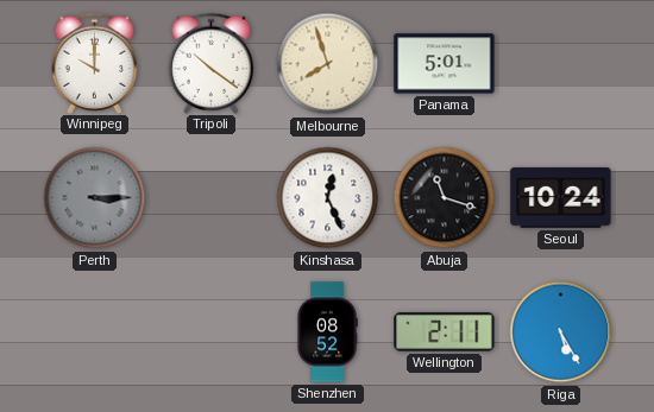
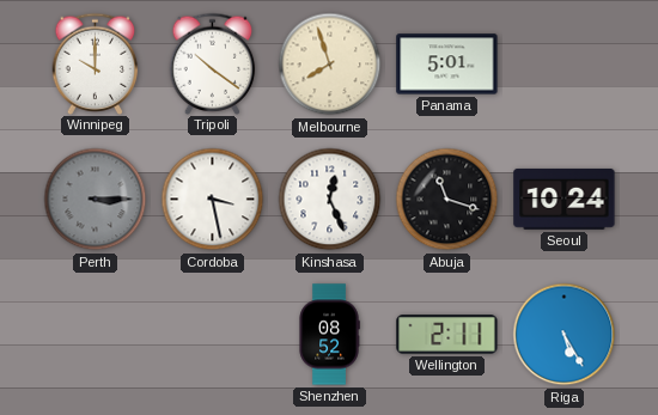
Cordoba: none -> 3:28
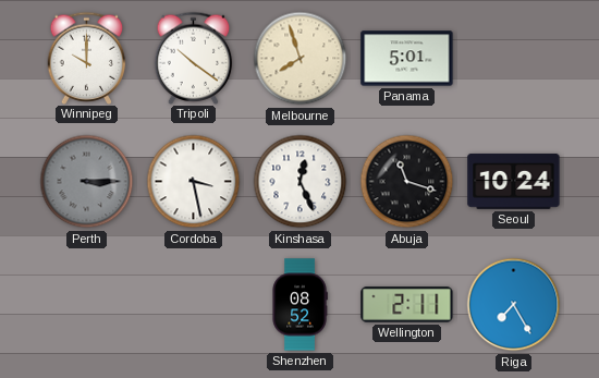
Riga: 5:25 -> 7:25
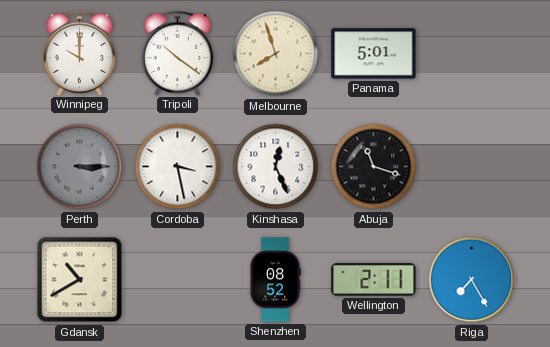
Seoul: 10:24 -> none
Gdansk: none -> 10:40
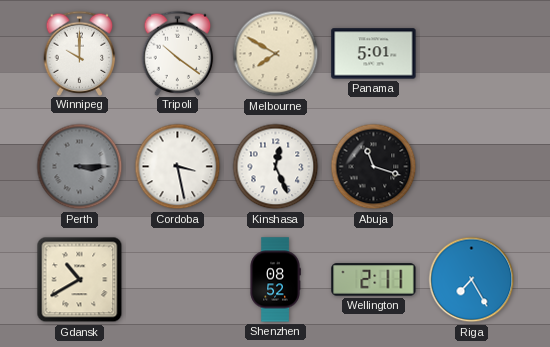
Melbourne: 7:57 -> 7:50
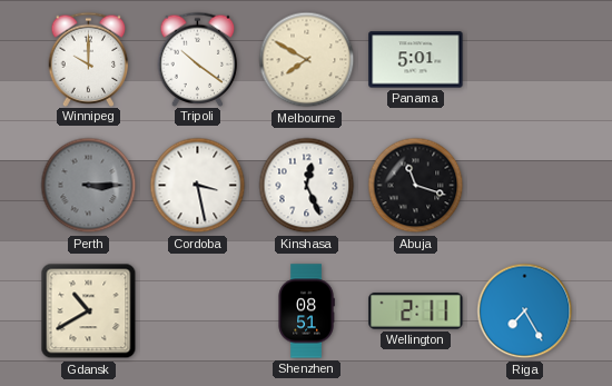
Shenzhen: 08:52 -> 08:51
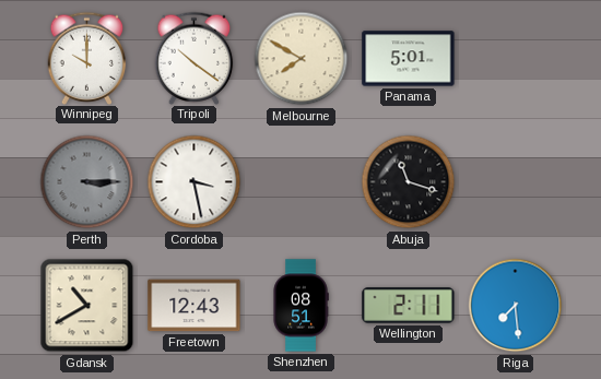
Kinshasa: 12:26 -> none
Freetown: none -> 12:43
Riga: 7:25 -> 7:29
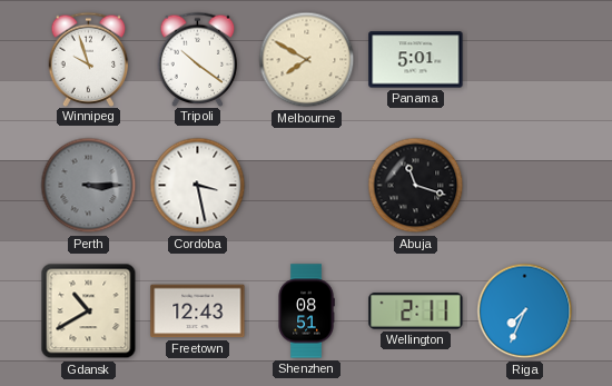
Winnipeg: 10:00 -> 9:57
Riga: 7:29 -> 7:34
